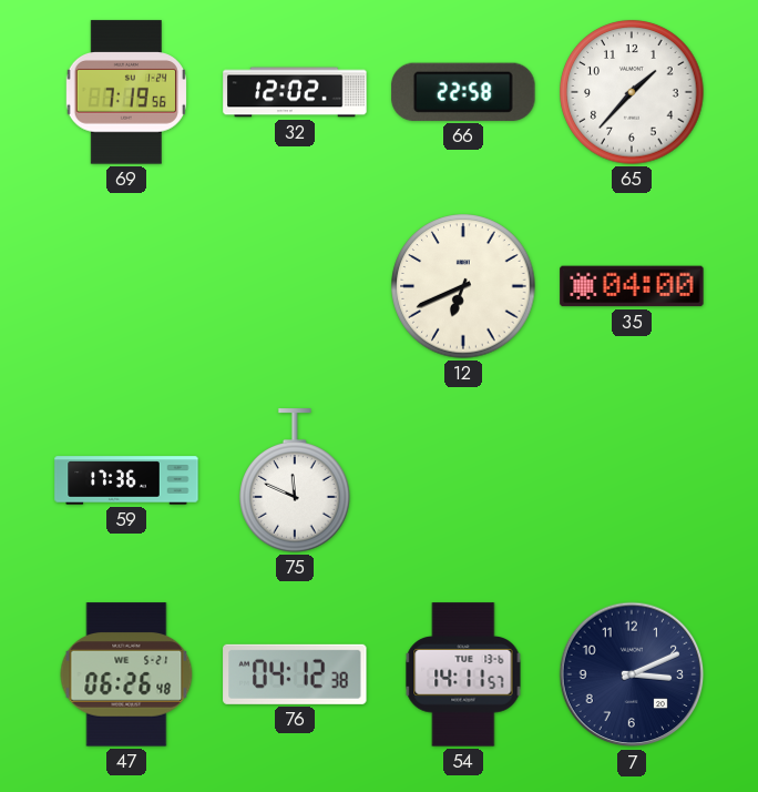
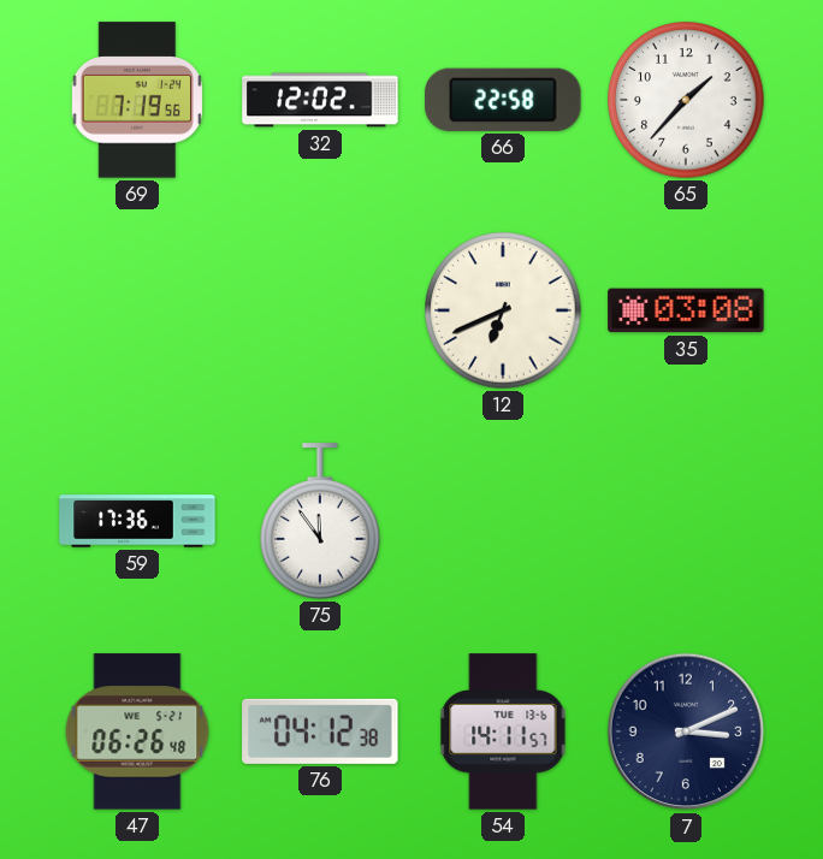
35: 04:00 -> 03:08
75: 11:49 -> 11:54
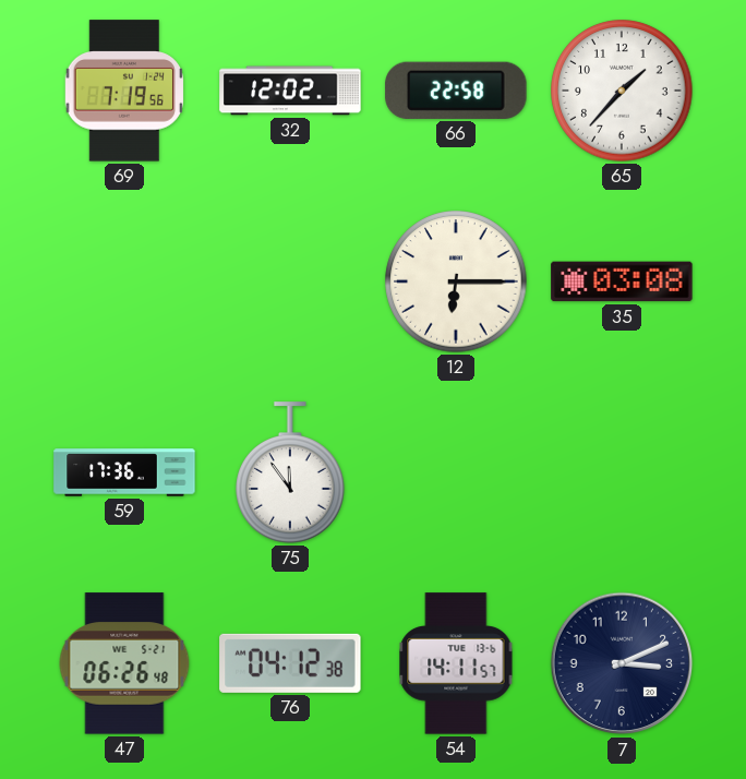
12: 6:41 -> 6:15
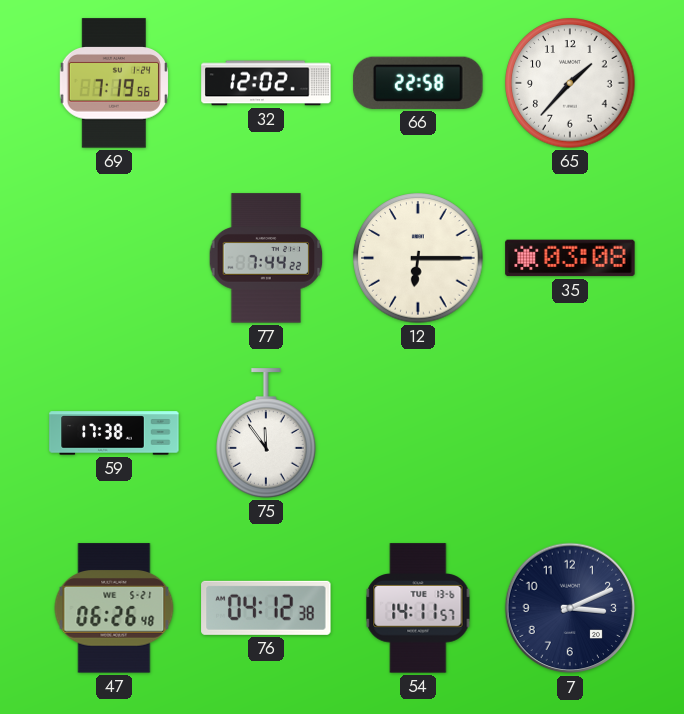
77: none -> 7:44
59: 17:36 -> 17:38
